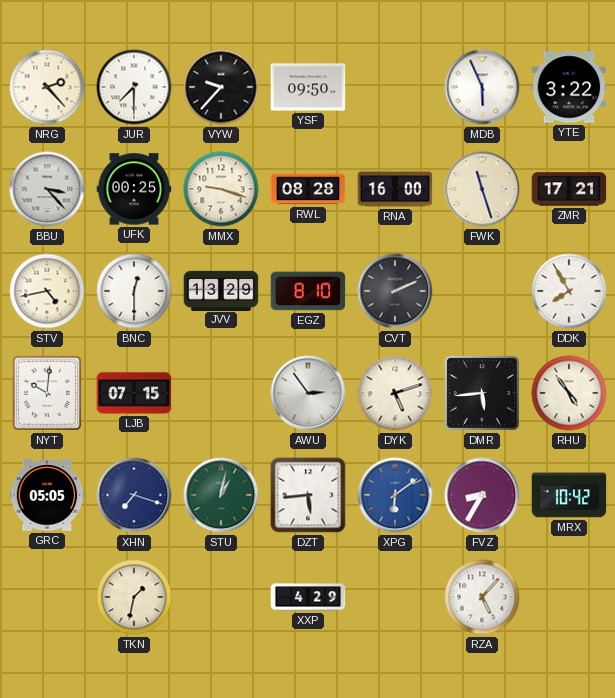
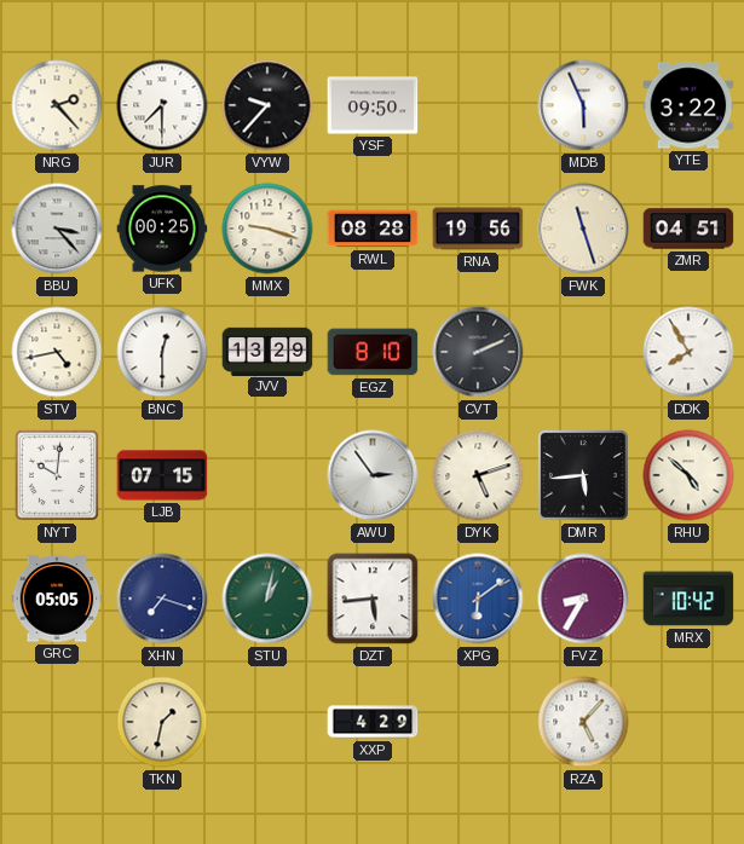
RNA: 16:00 -> 19:56
ZMR: 17:21 -> 04:51
RHU: 4:54 -> 4:52
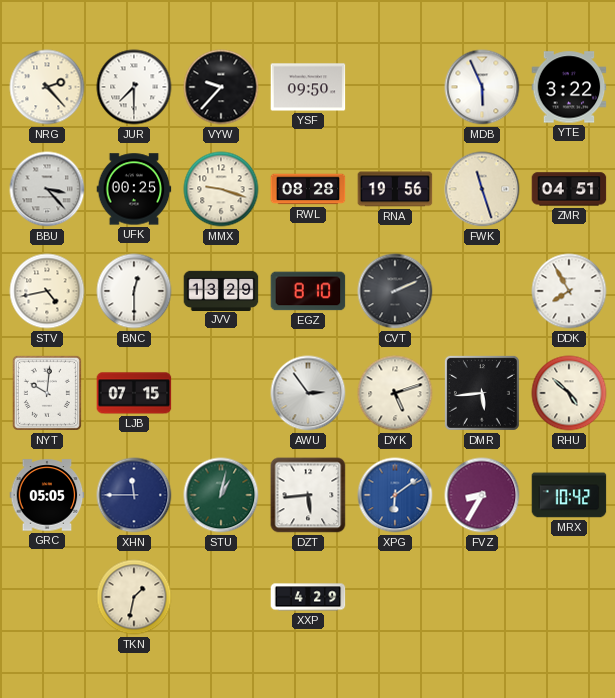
XHN: 7:18 -> 11:45
RZA: 5:07 -> none
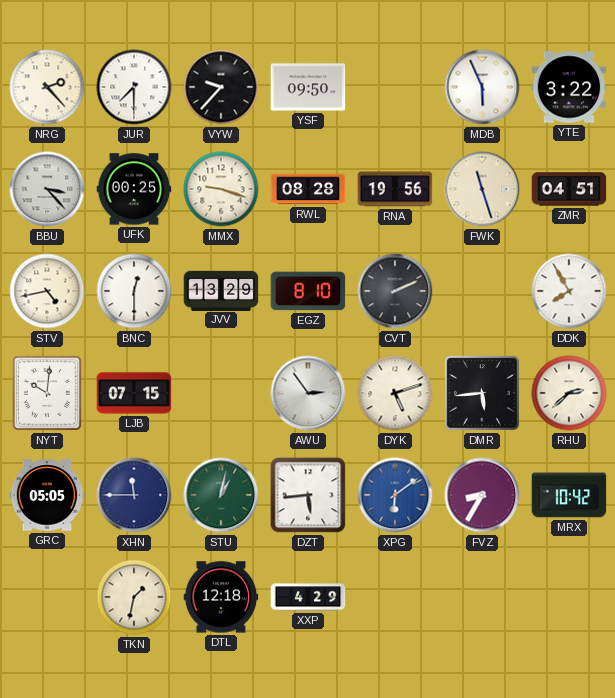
RHU: 4:52 -> 2:38
DTL: none -> 12:18
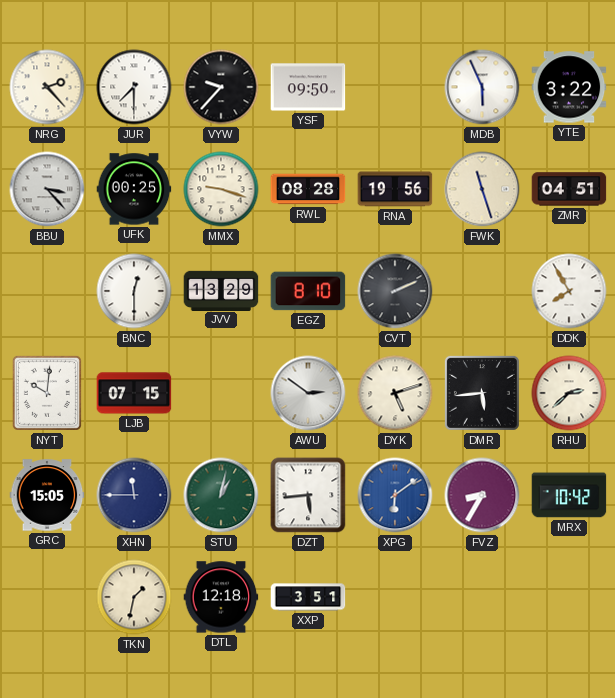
STV: 4:43 -> none
AWU: 2:54 -> 2:51
GRC: 05:05 -> 15:05
XXP: 4:29 -> 3:51
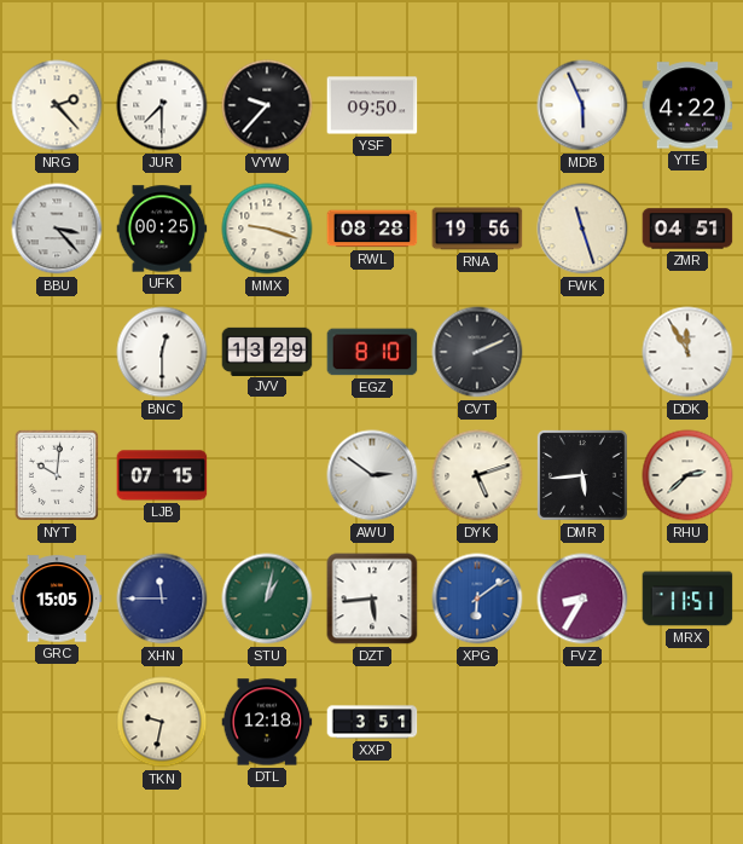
YTE: 3:22 -> 4:22
DDK: 7:55 -> 11:55
MRX: 10:42 -> 11:51
TKN: 1:32 -> 9:32
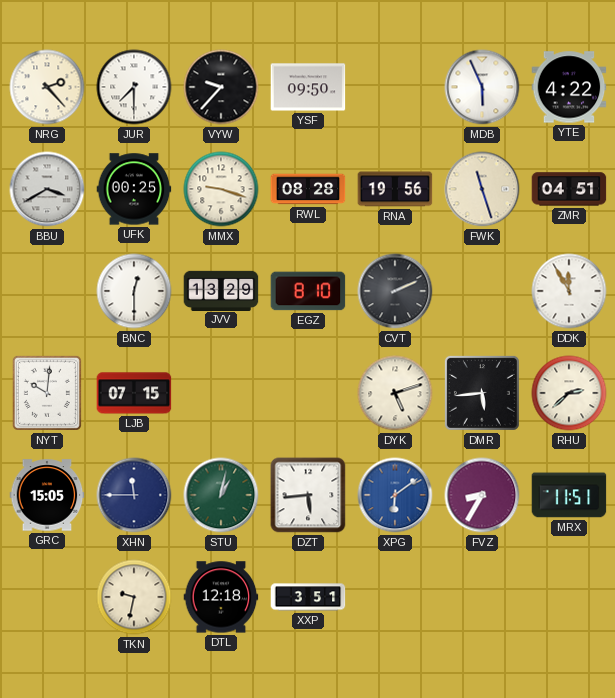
BBU: 3:23 -> 3:40
AWU: 2:51 -> none
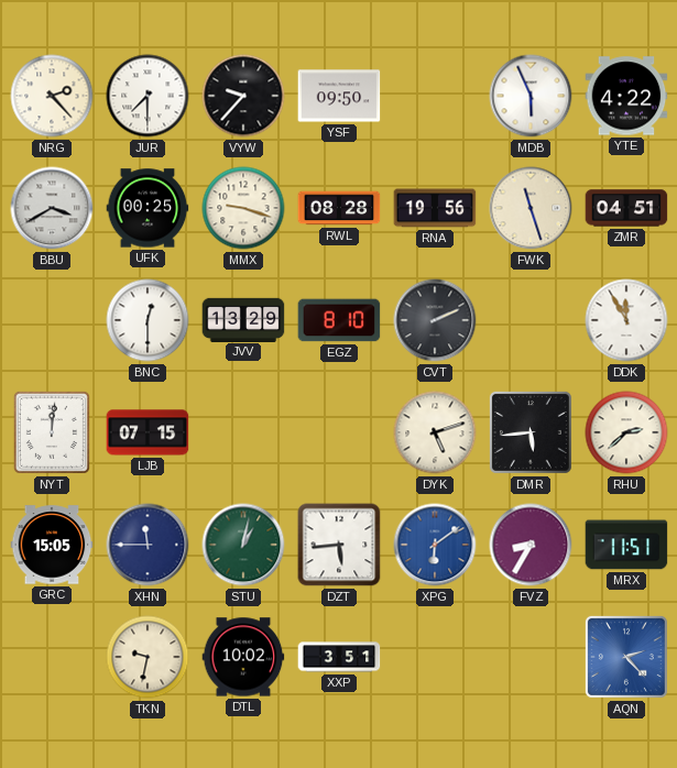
NYT: 10:01 -> 12:01
DTL: 12:18 -> 10:02
AQN: none -> 2:23
